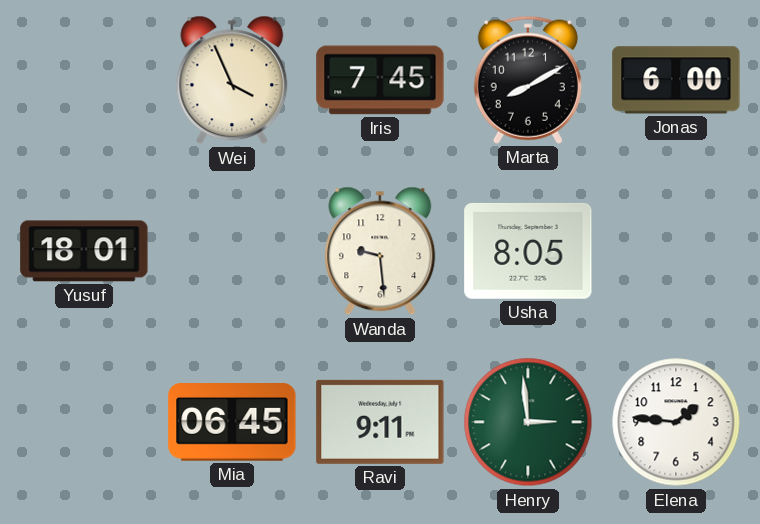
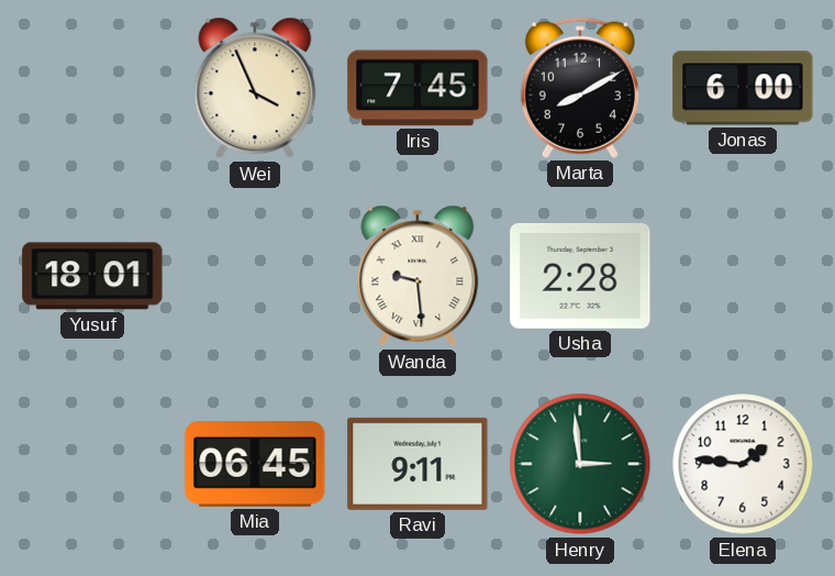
Wanda numerals: Arabic -> Roman
Usha: 8:05 -> 2:28
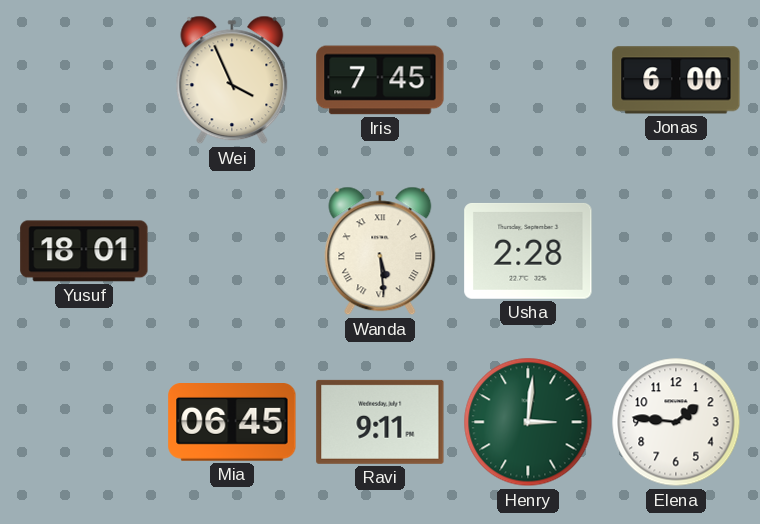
Marta: 8:10 -> none
Wanda: 9:29 -> 5:29
Henry: 2:59 -> 3:01
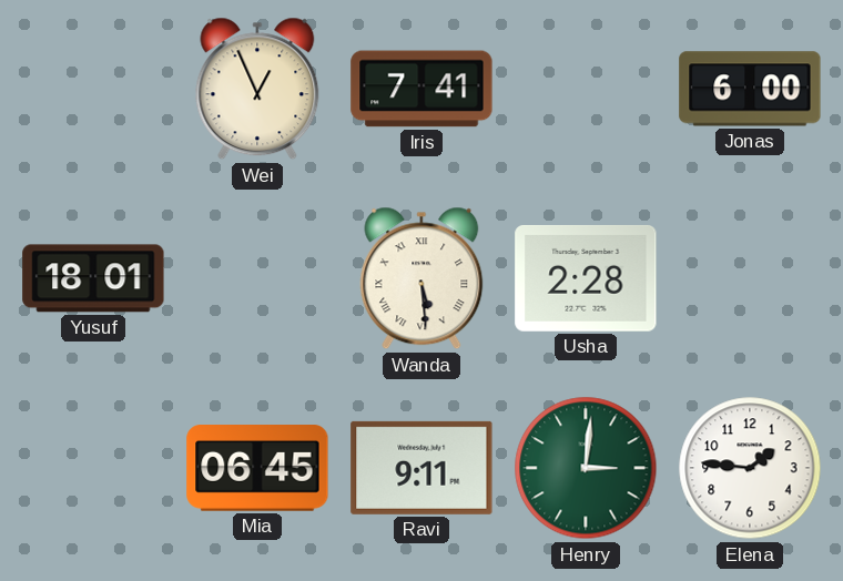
Wei: 3:56 -> 12:56
Iris: 7:45 -> 7:41
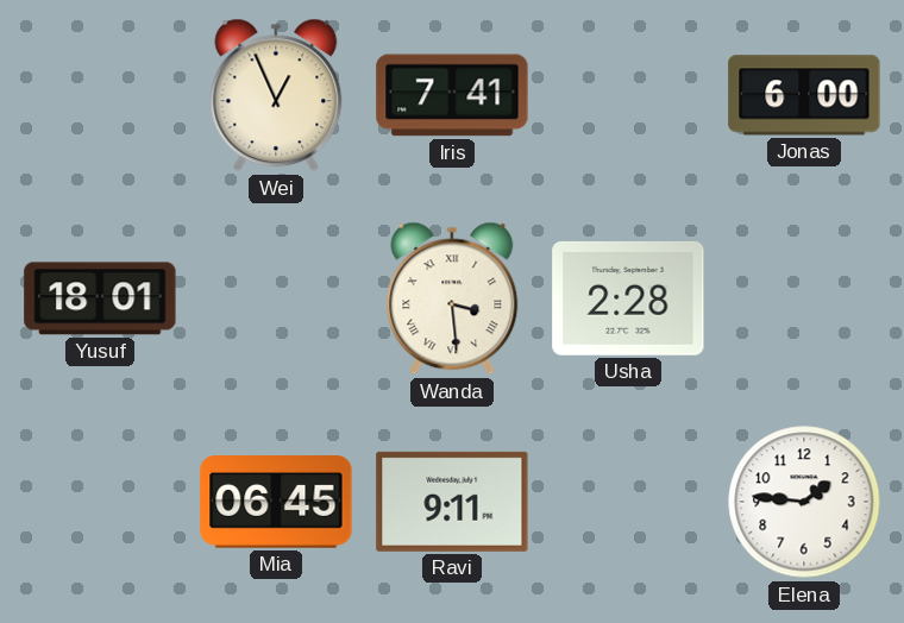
Wanda: 5:29 -> 3:29
Henry: 3:01 -> none
